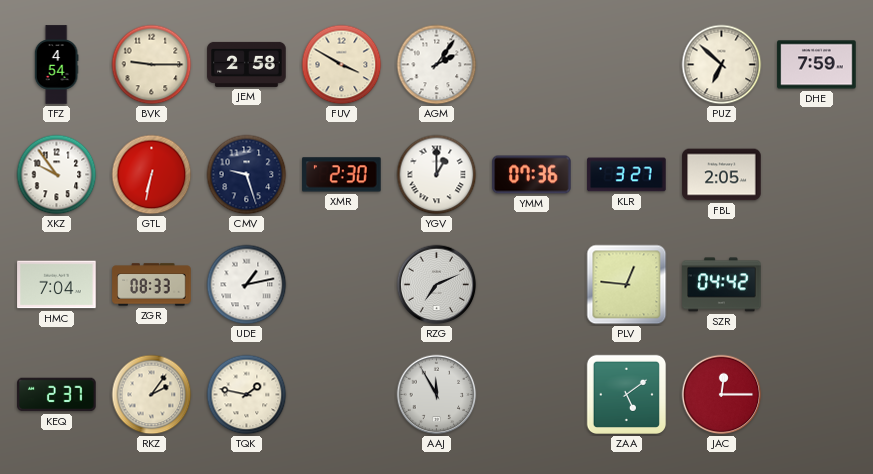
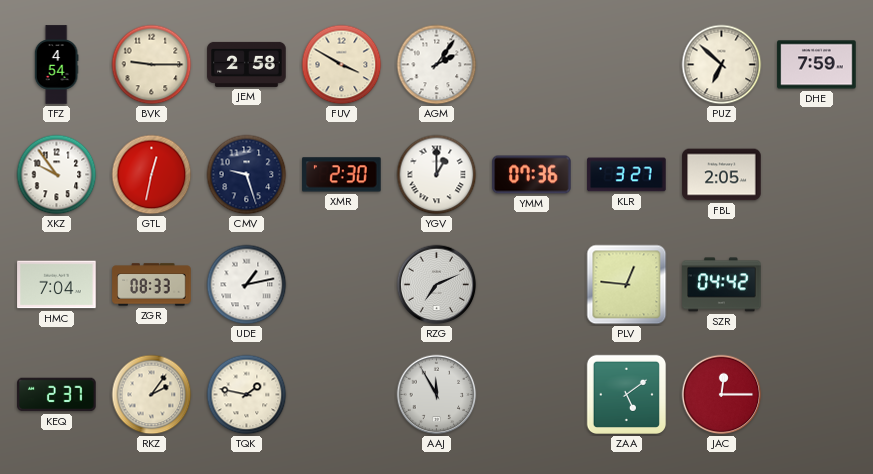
GTL: 6:32 -> 12:32
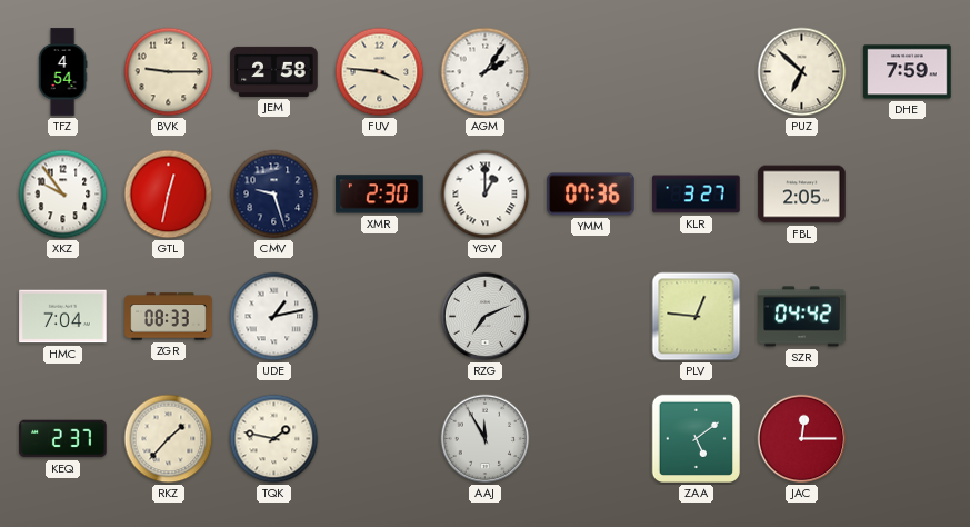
FUV: 3:50 -> 3:46
RKZ: 2:06 -> 1:37
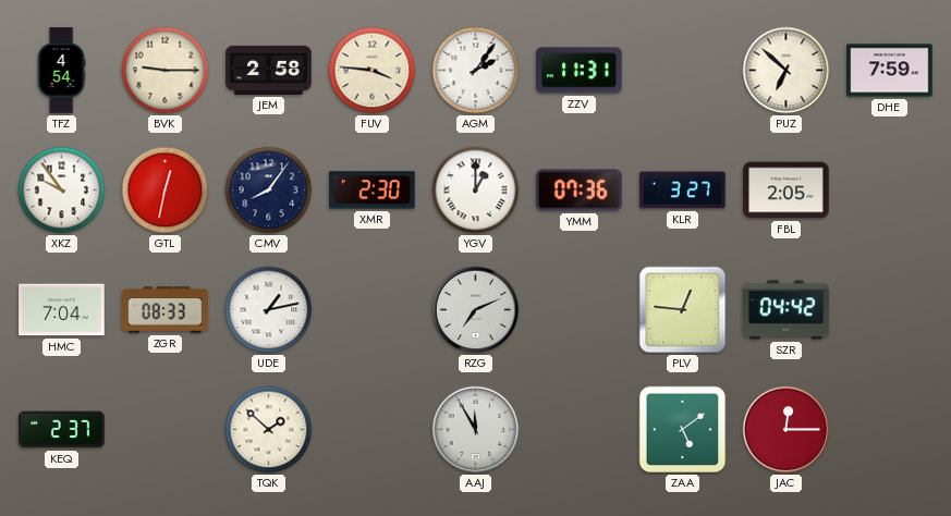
ZZV: none -> 11:31
CMV: 9:27 -> 8:06
RKZ: 1:37 -> none
TQK: 1:47 -> 1:52
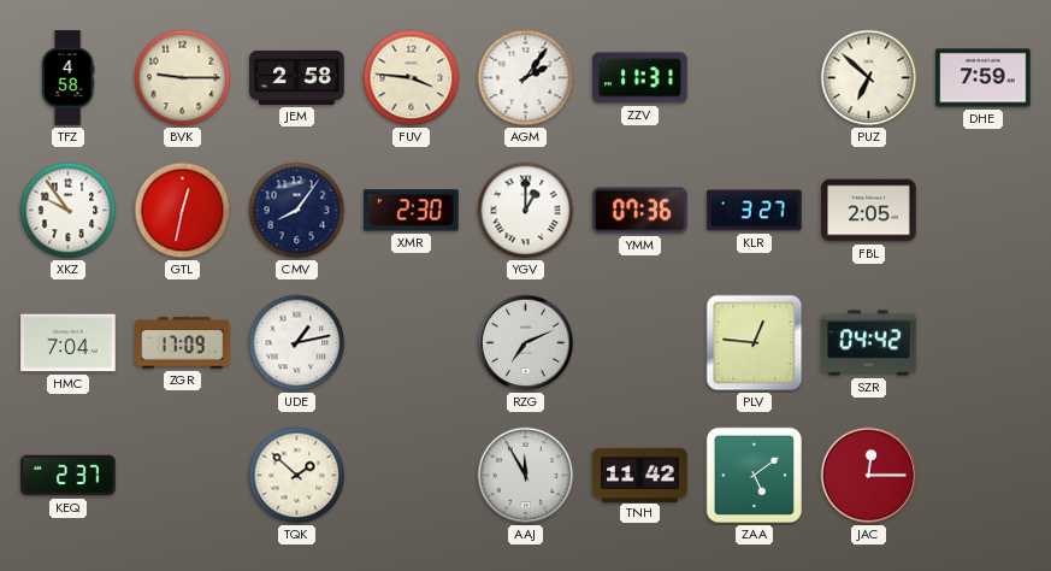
TFZ: 4:54 -> 4:58
ZGR: 08:33 -> 17:09
TNH: none -> 11:42
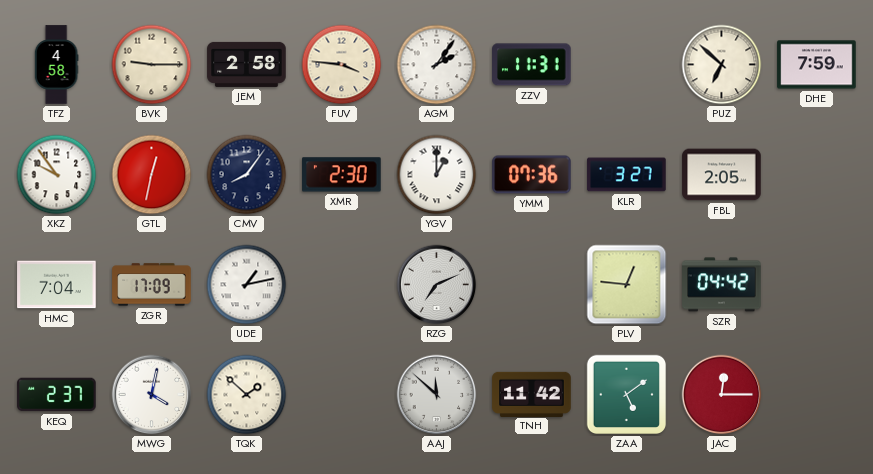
MWG: none -> 4:02
AAJ: 11:55 -> 11:52
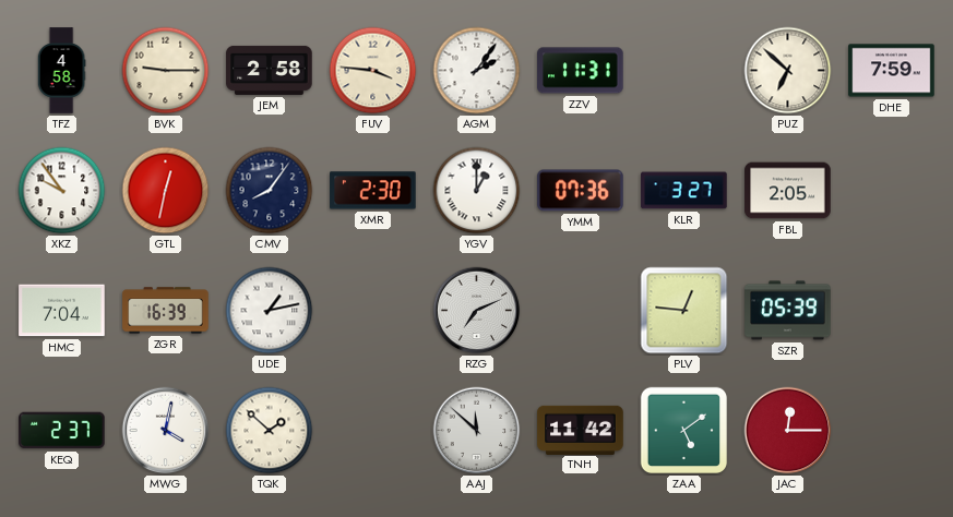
ZGR: 17:09 -> 16:39
SZR: 04:42 -> 05:39
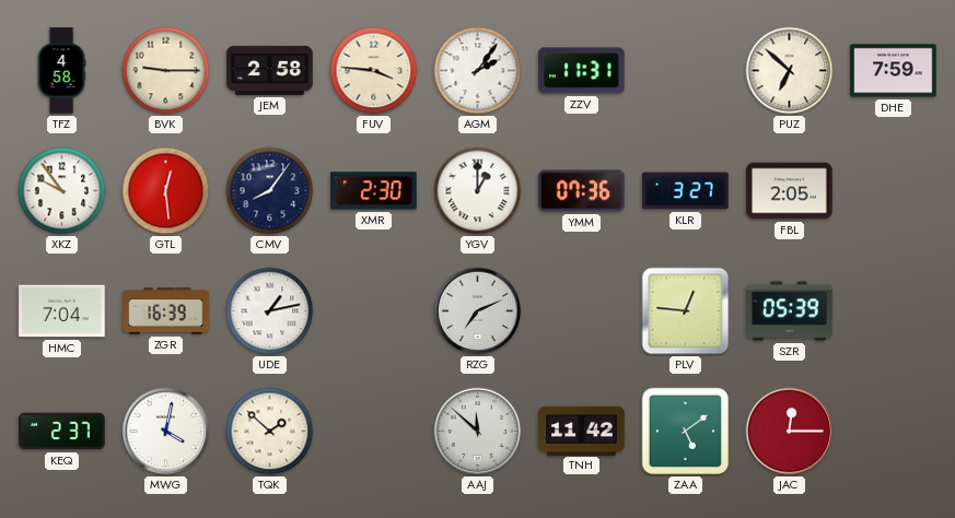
GTL: 12:32 -> 12:29
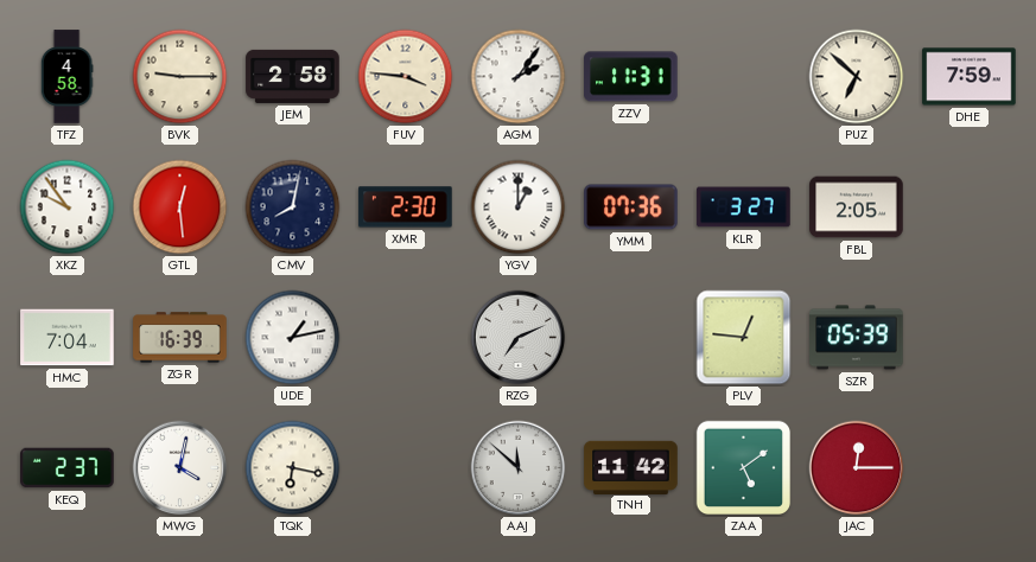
CMV: 8:06 -> 8:02
TQK: 1:52 -> 6:17
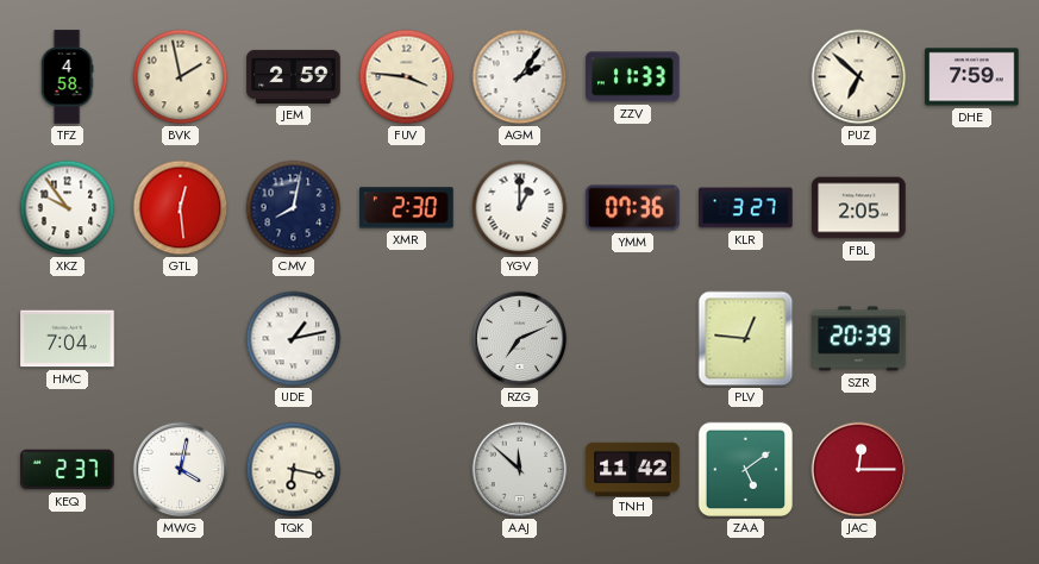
BVK: 9:15 -> 1:58
JEM: 2:58 -> 2:59
ZZV: 11:31 -> 11:33
ZGR: 16:39 -> none
SZR: 05:39 -> 20:39
